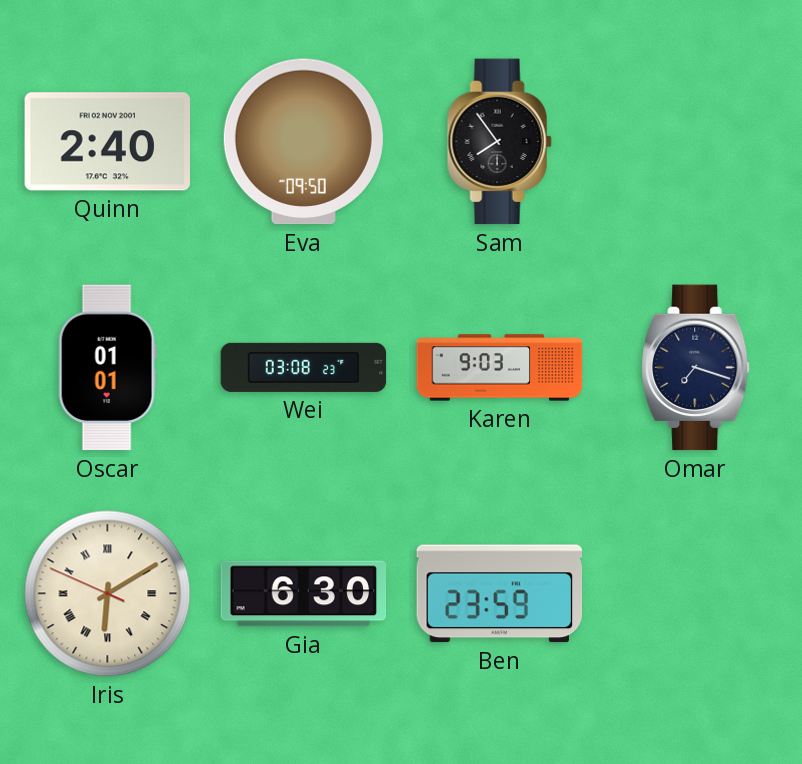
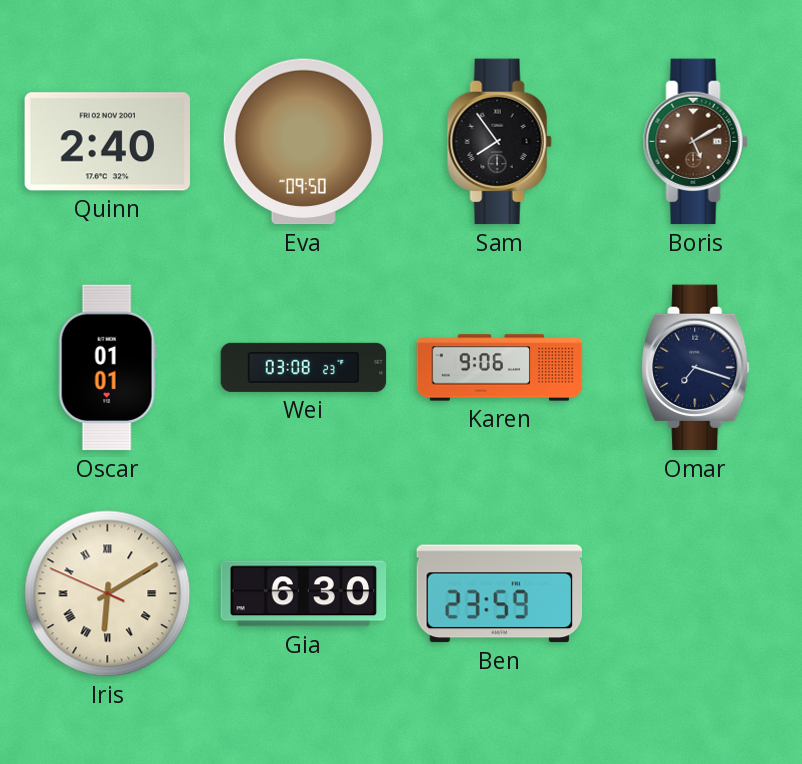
Boris: none -> 5:10
Karen: 9:03 -> 9:06
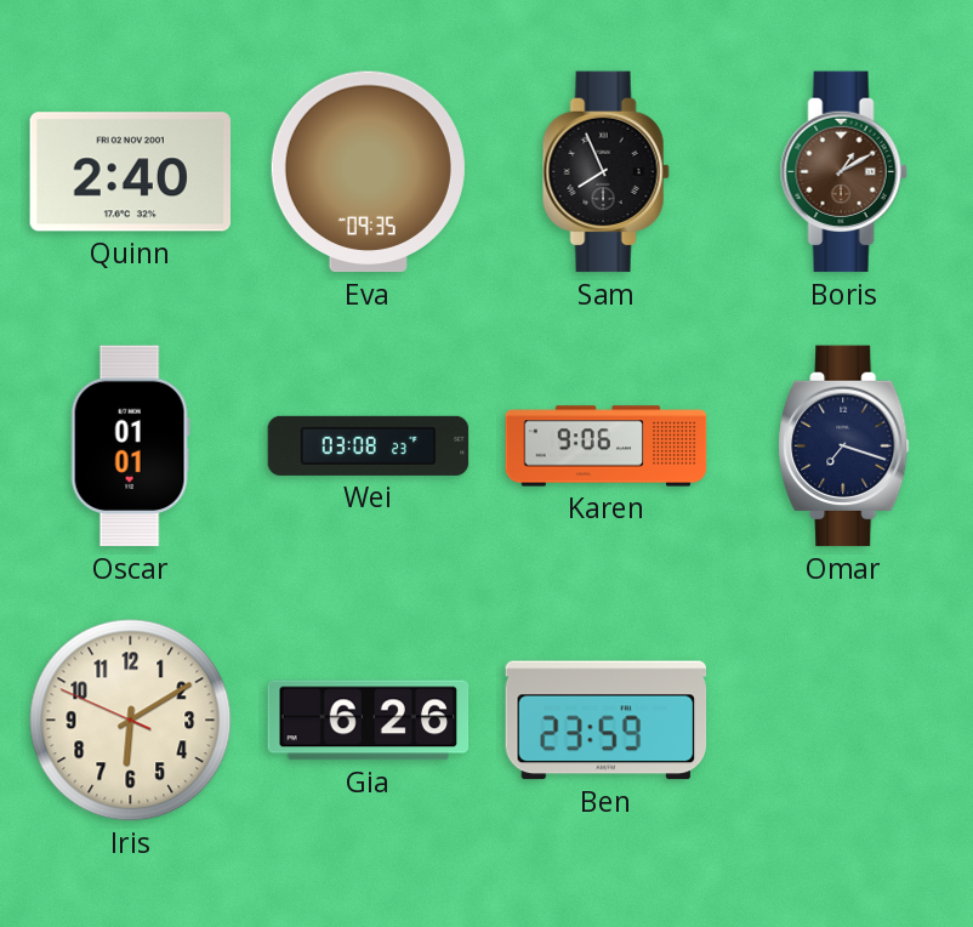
Eva: 09:50 -> 09:35
Sam: 7:54 -> 7:56
Boris: 5:10 -> 1:10
Iris numerals: Roman -> Arabic
Gia: 6:30 -> 6:26
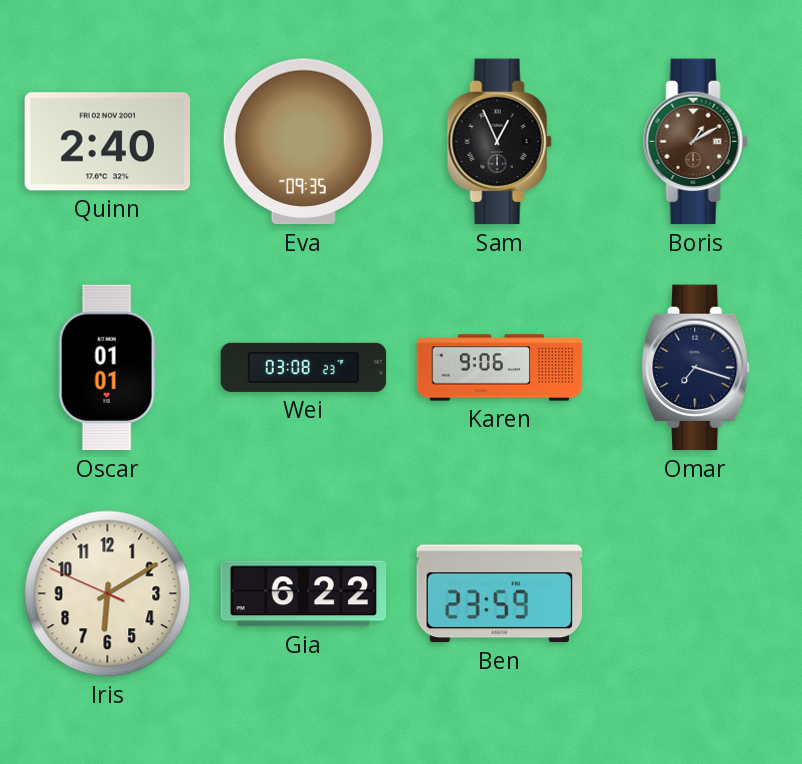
Sam: 7:56 -> 12:56
Gia: 6:26 -> 6:22
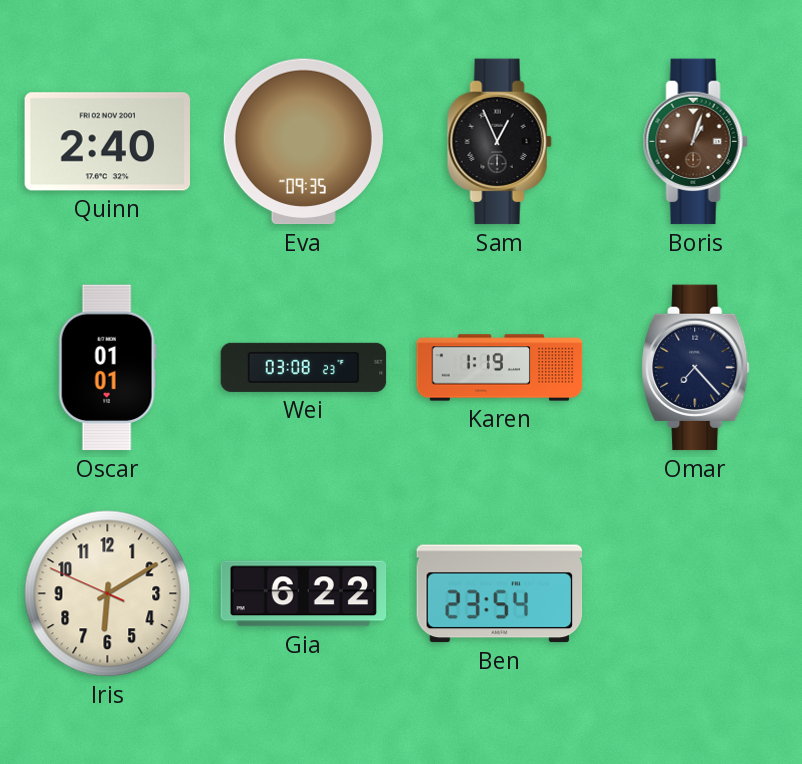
Boris: 1:10 -> 1:03
Karen: 9:06 -> 1:19
Omar: 7:18 -> 7:23
Ben: 23:59 -> 23:54
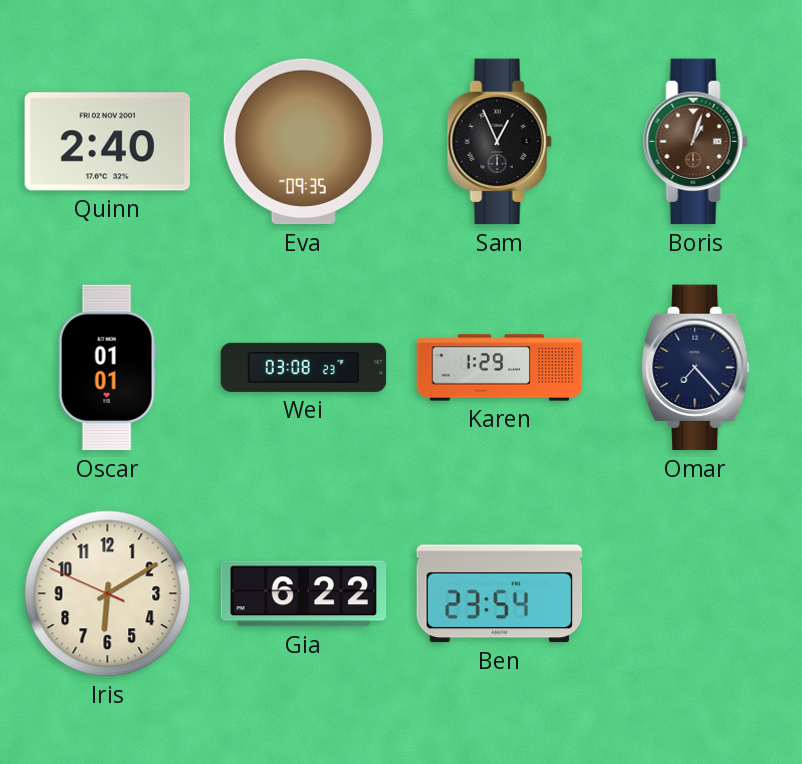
Karen: 1:19 -> 1:29
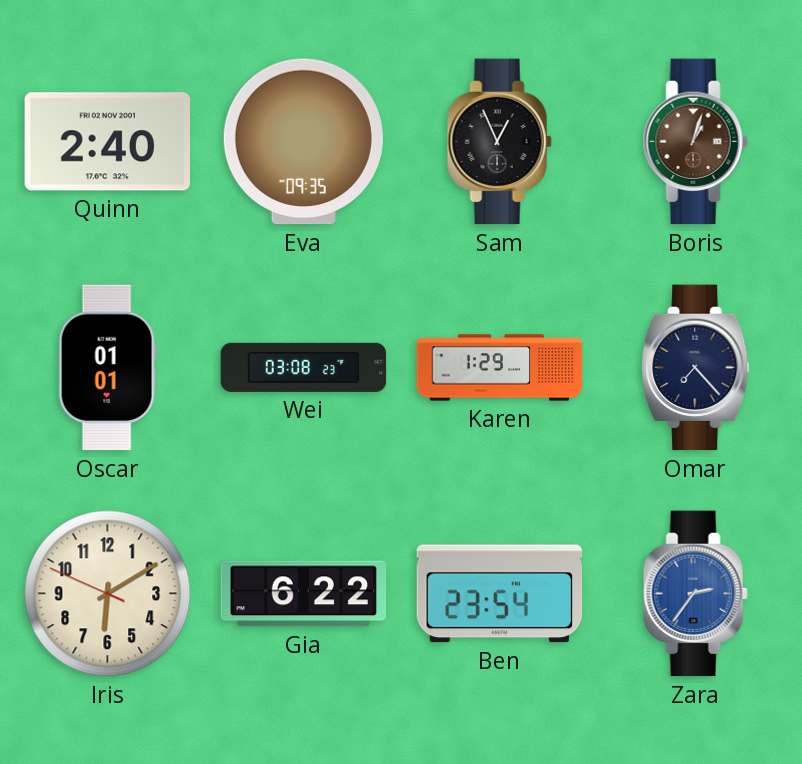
Zara: none -> 2:36
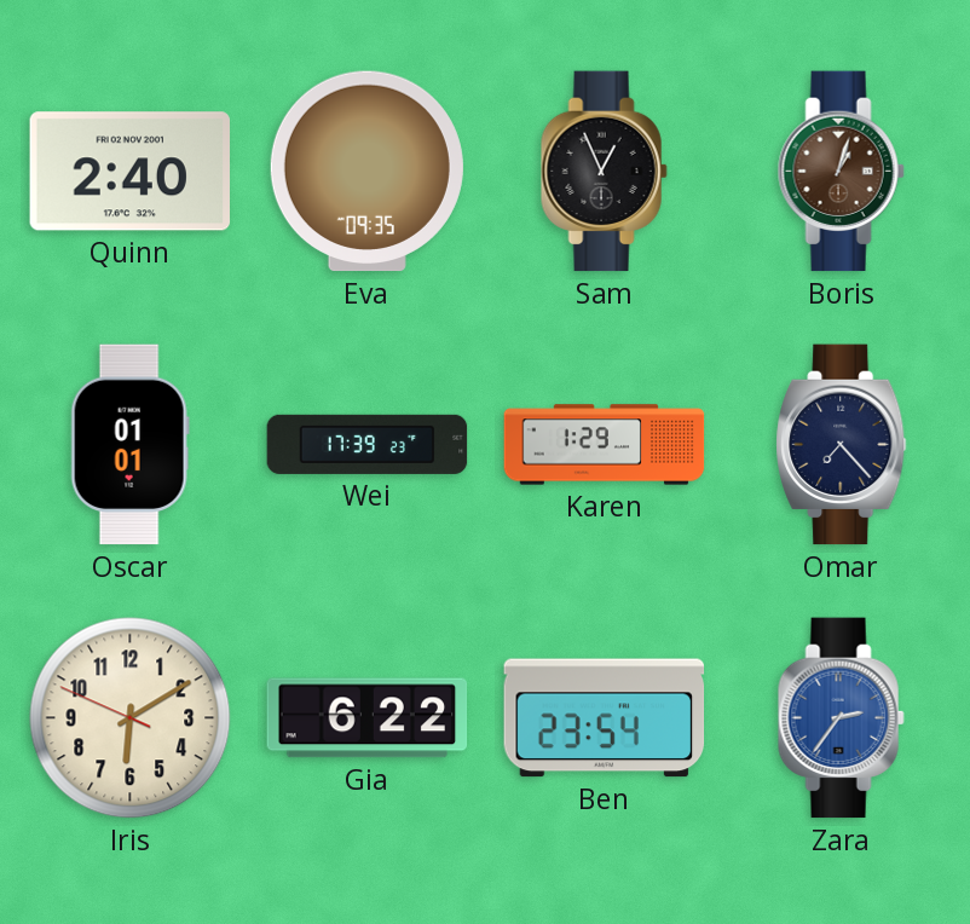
Wei: 03:08 -> 17:39
